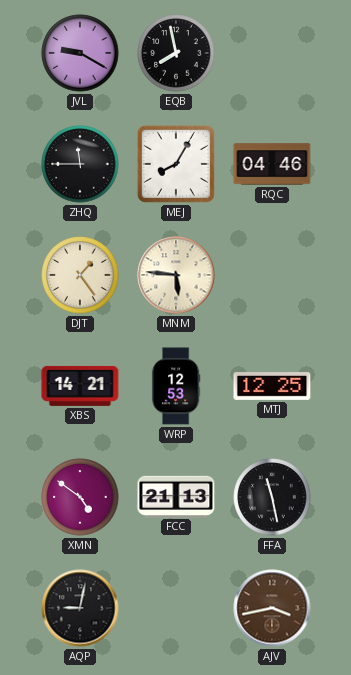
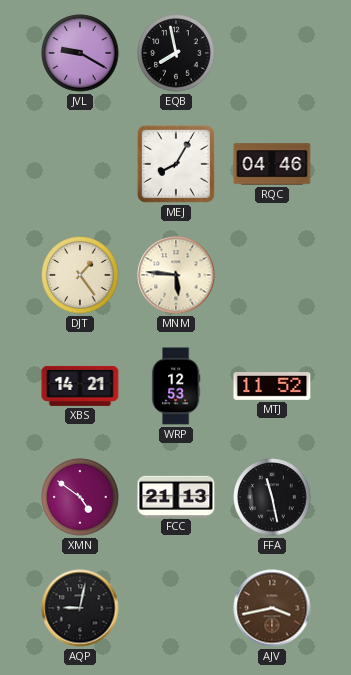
ZHQ: 11:45 -> none
MTJ: 12:25 -> 11:52
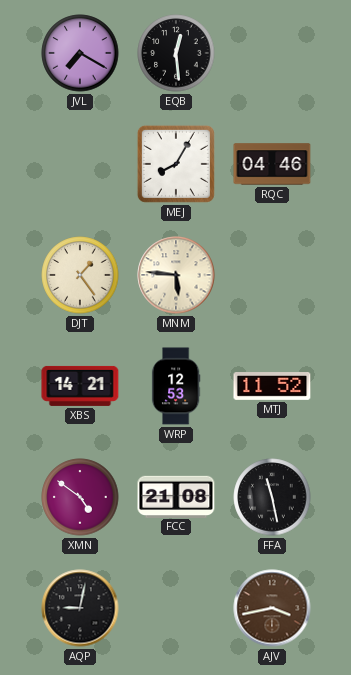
JVL: 9:20 -> 7:20
EQB: 7:58 -> 12:29
FCC: 21:13 -> 21:08
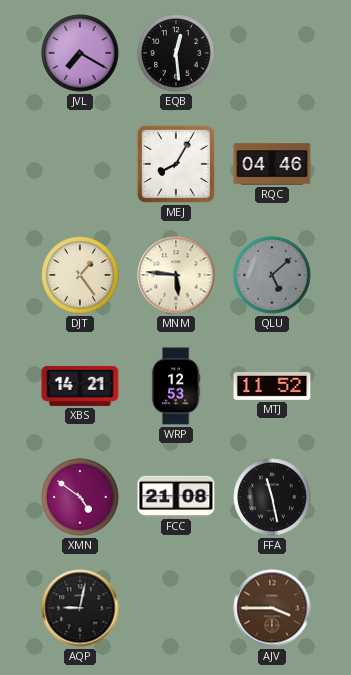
QLU: none -> 5:08
AJV: 3:43 -> 3:45
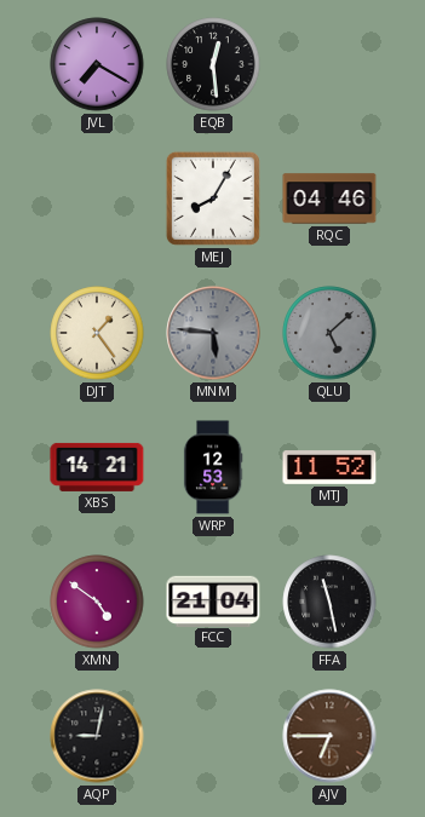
MNM dial: cream -> grey
FCC: 21:08 -> 21:04
AJV: 3:45 -> 6:45
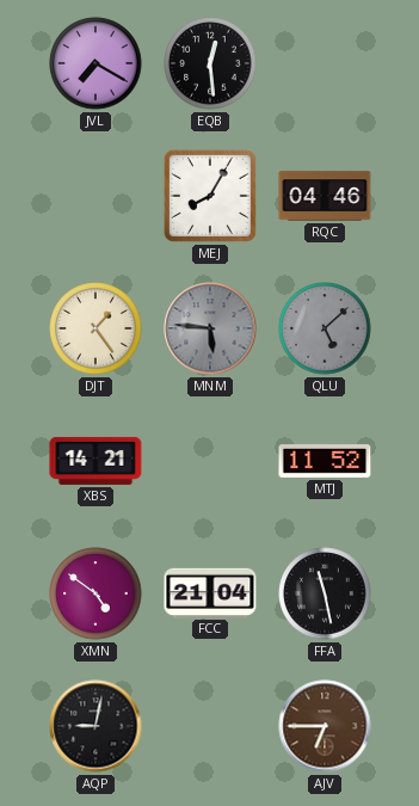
WRP: 12:53 -> none
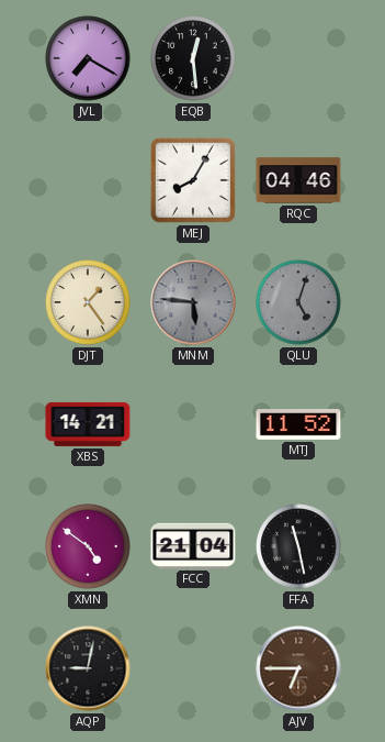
QLU: 5:08 -> 5:03
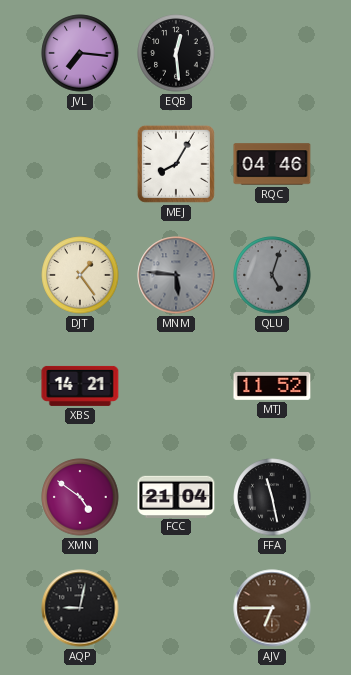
JVL: 7:20 -> 7:16
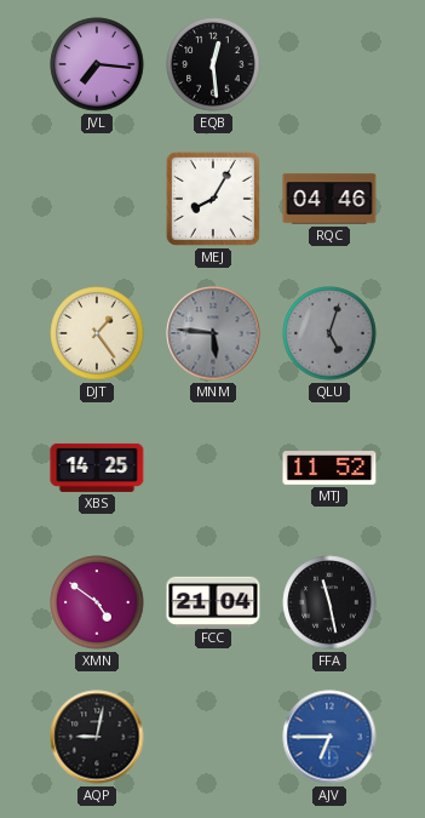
XBS: 14:21 -> 14:25
AJV dial: brown -> blue
